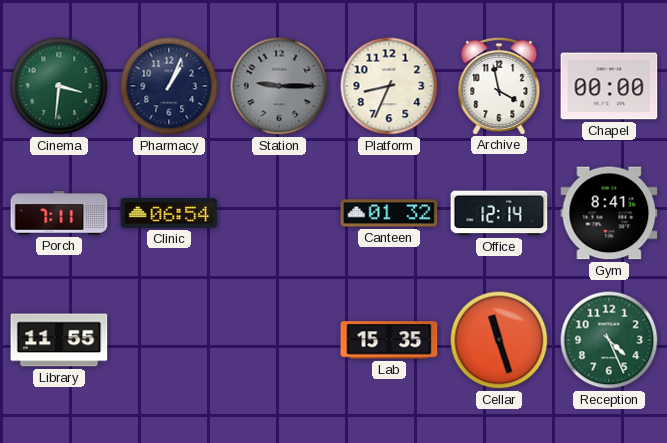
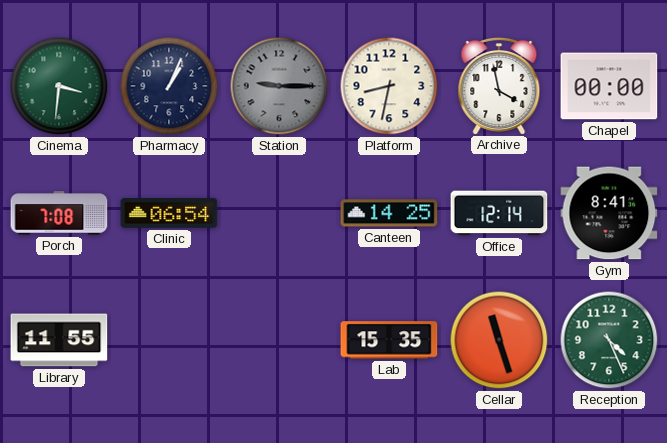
Platform: 8:34 -> 8:32
Porch: 7:11 -> 7:08
Canteen: 01:32 -> 14:25
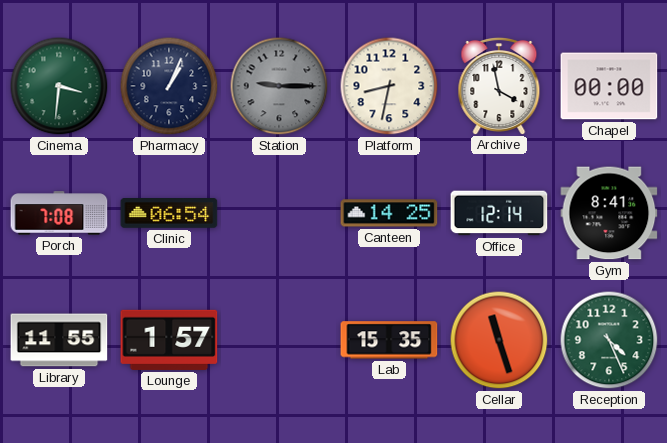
Lounge: none -> 1:57
